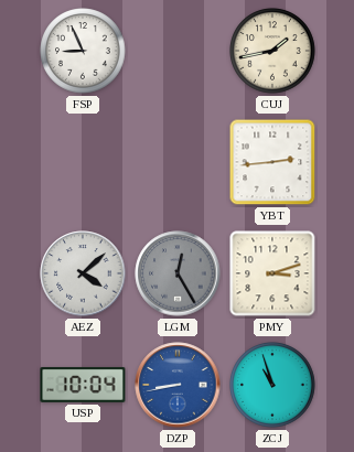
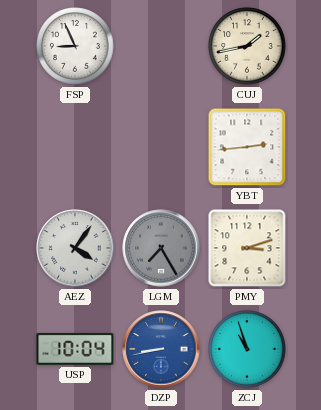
AEZ: 4:08 -> 4:06
LGM: 12:25 -> 7:25
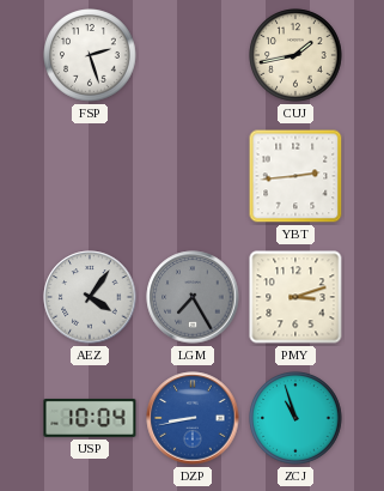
FSP: 8:56 -> 2:27
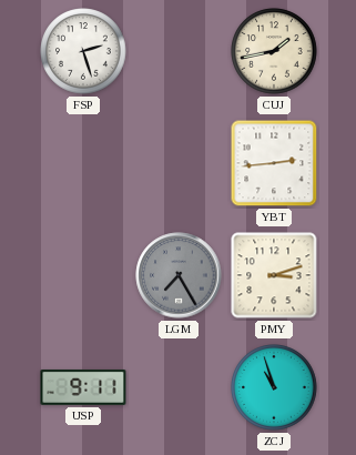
AEZ: 4:06 -> none
USP: 10:04 -> 9:11
DZP: 8:43 -> none
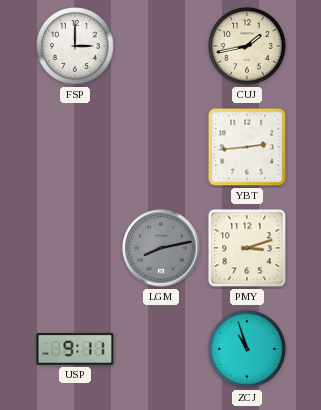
FSP: 2:27 -> 3:00
LGM: 7:25 -> 8:13
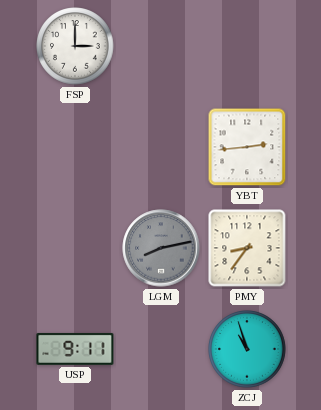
CUJ: 1:43 -> none
PMY: 3:12 -> 8:36
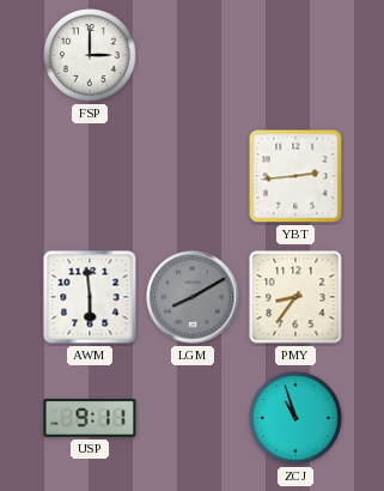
AWM: none -> 5:59
LGM: 8:13 -> 8:10
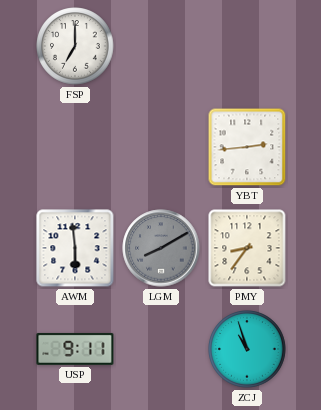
FSP: 3:00 -> 7:00
